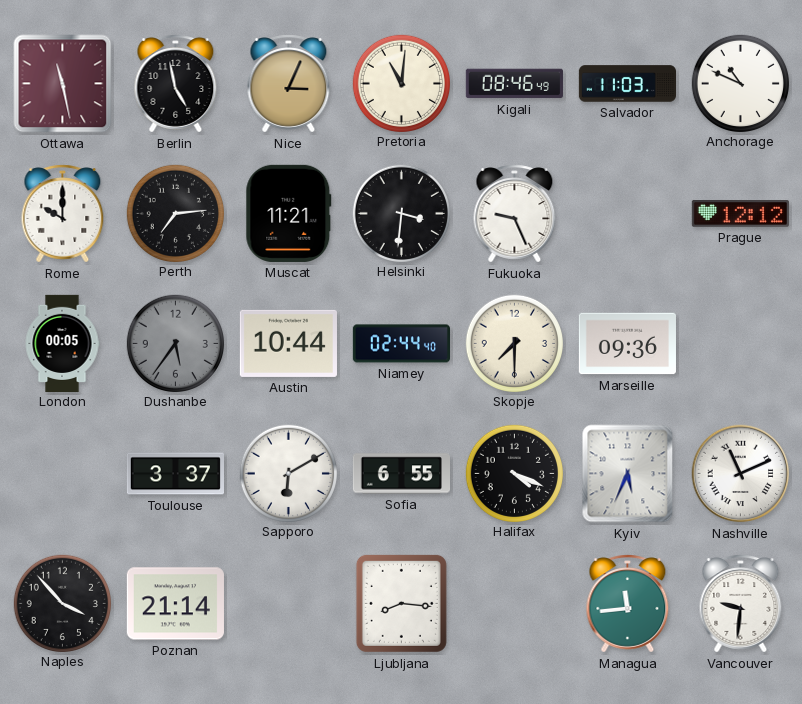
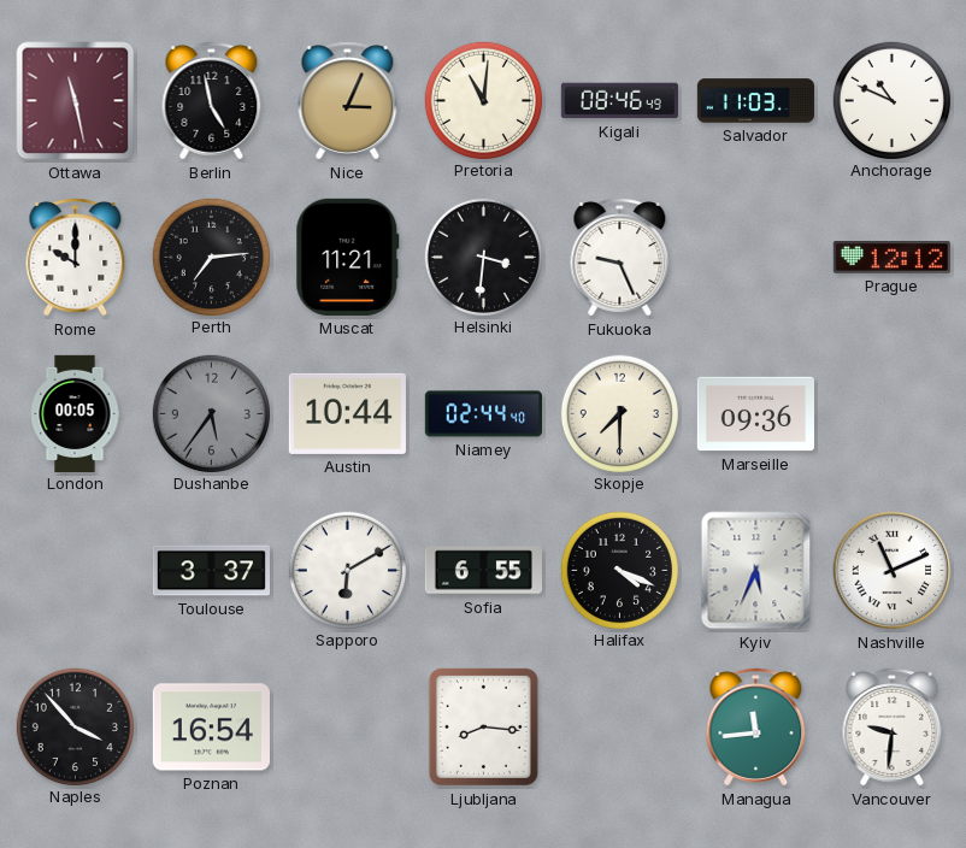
Poznan: 21:14 -> 16:54
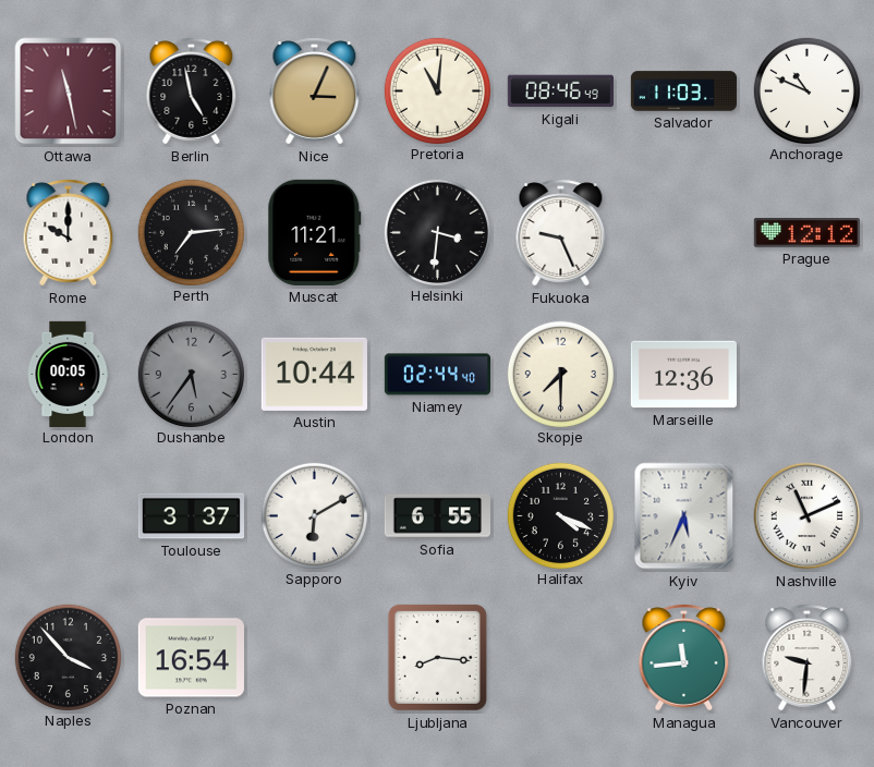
Marseille: 09:36 -> 12:36
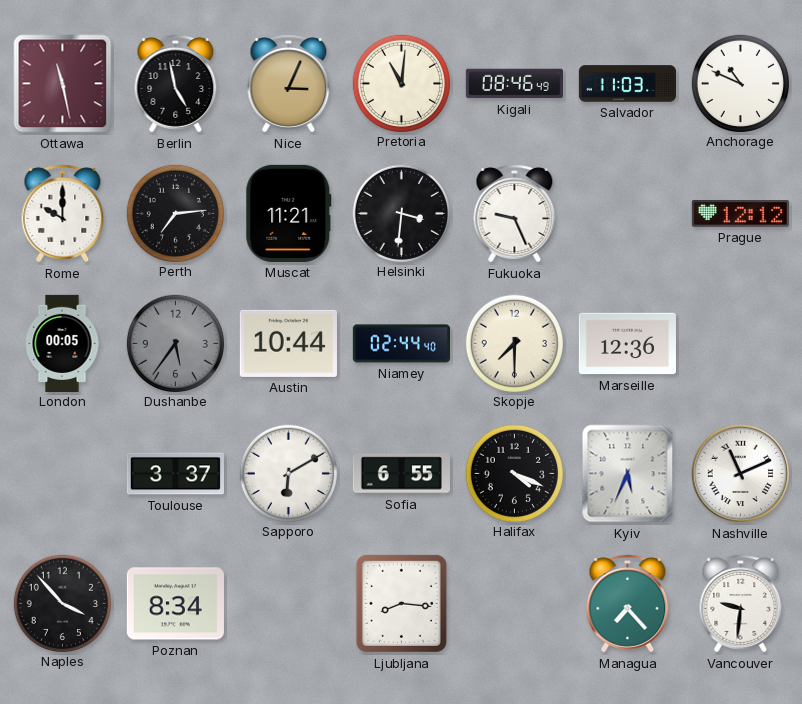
Poznan: 16:54 -> 8:34
Managua: 11:44 -> 7:23
